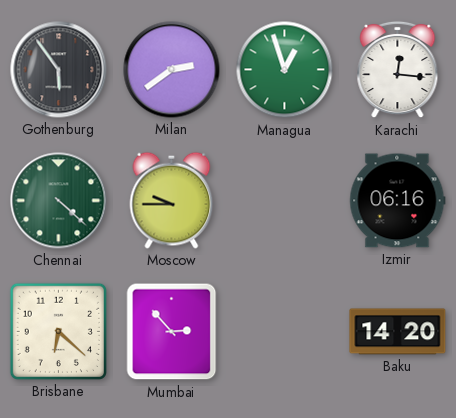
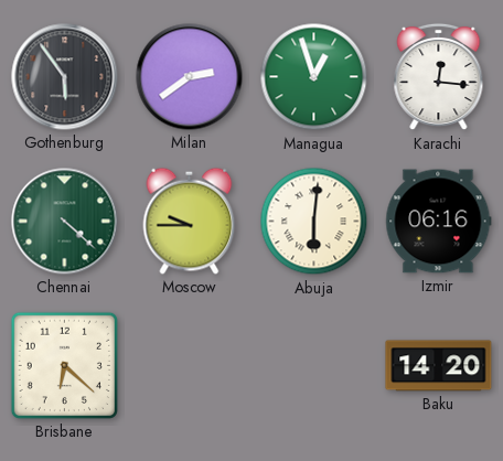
Abuja: none -> 6:01
Mumbai: 2:53 -> none
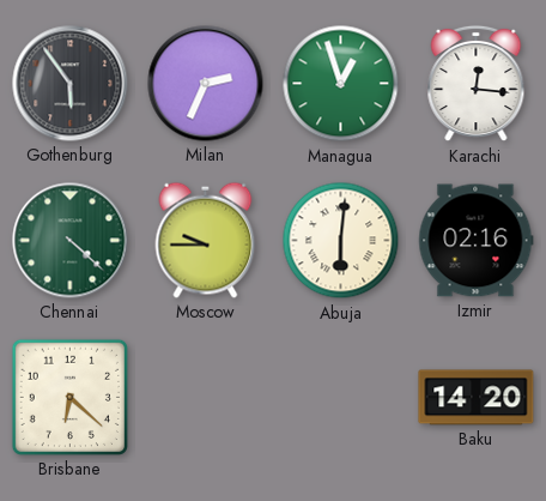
Milan: 2:39 -> 2:34
Izmir: 06:16 -> 02:16
